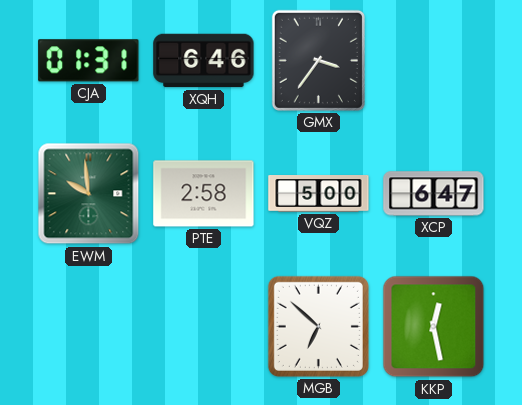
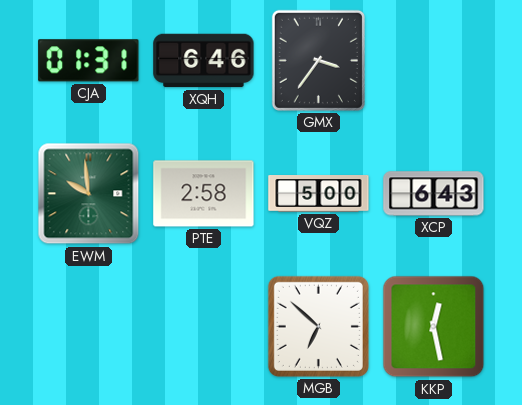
XCP: 6:47 -> 6:43
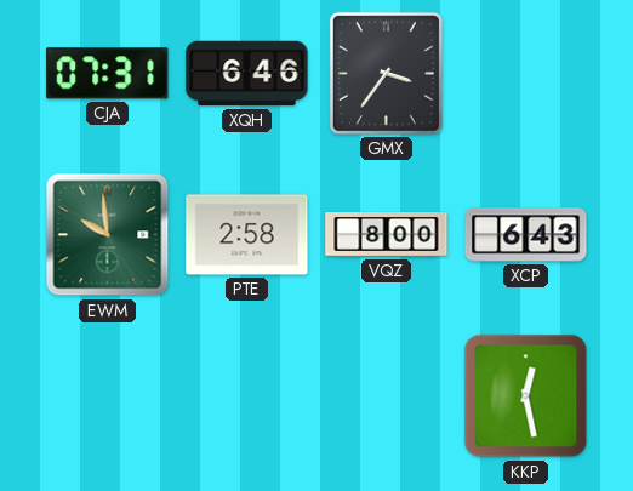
CJA: 01:31 -> 07:31
VQZ: 5:00 -> 8:00
MGB: 6:52 -> none
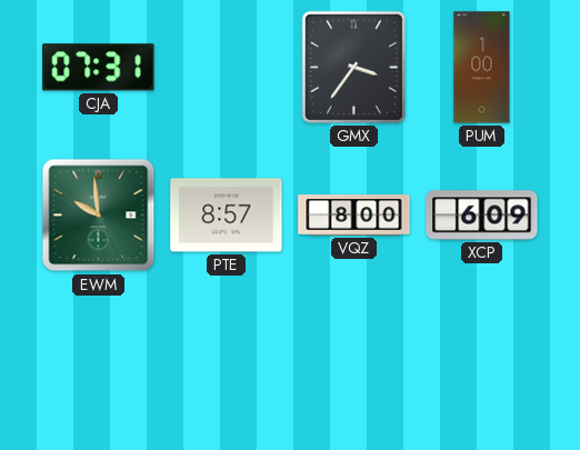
XQH: 6:46 -> none
PUM: none -> 1:00
PTE: 2:58 -> 8:57
XCP: 6:43 -> 6:09
KKP: 12:28 -> none
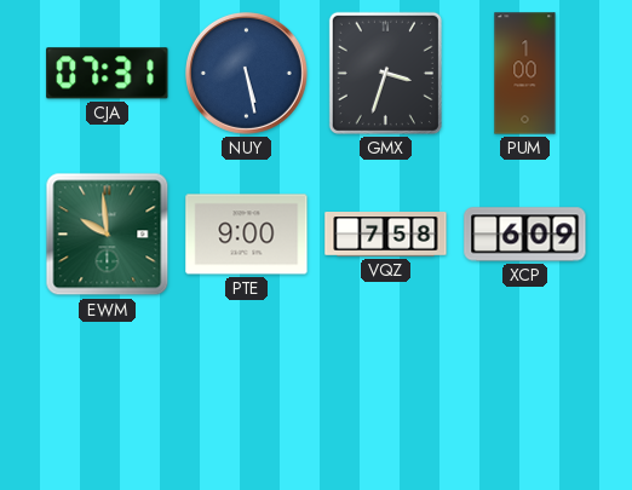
NUY: none -> 5:28
GMX: 3:36 -> 3:33
PTE: 8:57 -> 9:00
VQZ: 8:00 -> 7:58
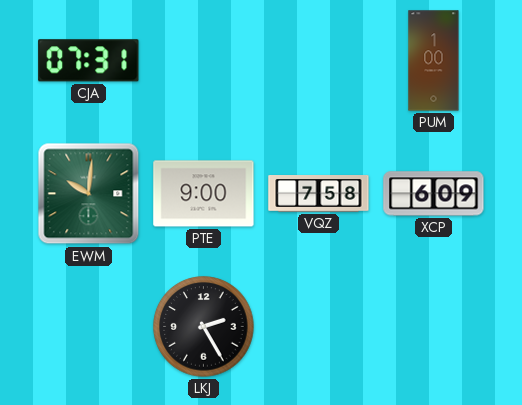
NUY: 5:28 -> none
GMX: 3:33 -> none
EWM: 9:59 -> 10:01
LKJ: none -> 2:25
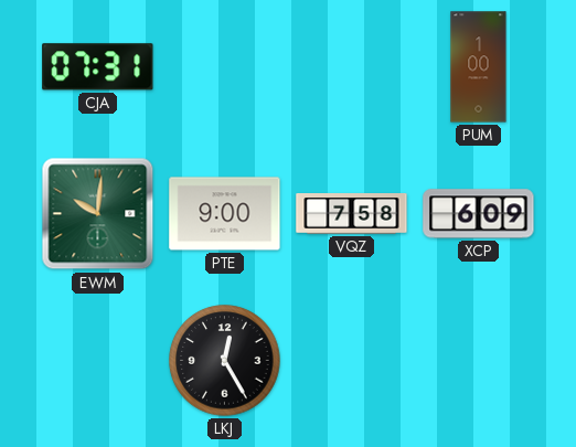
LKJ: 2:25 -> 12:25
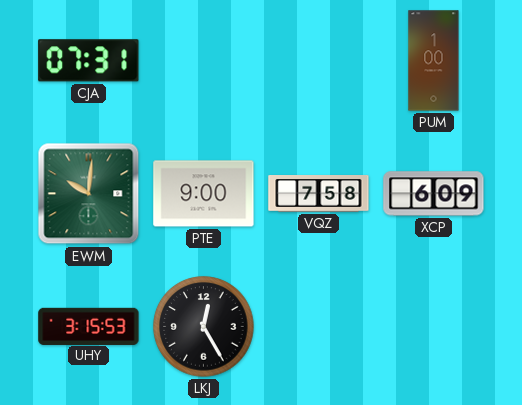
UHY: none -> 3:15
